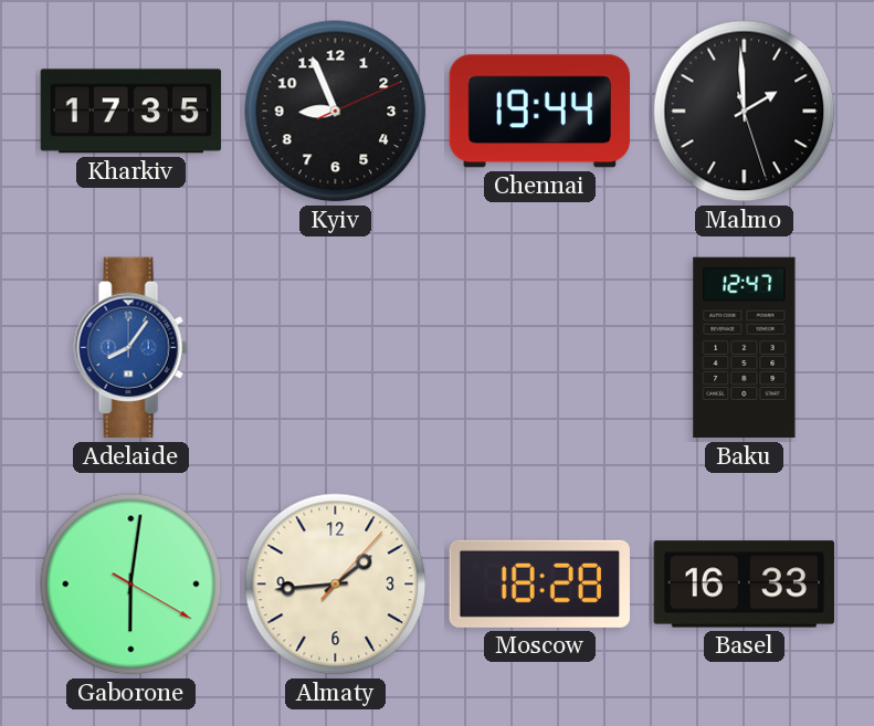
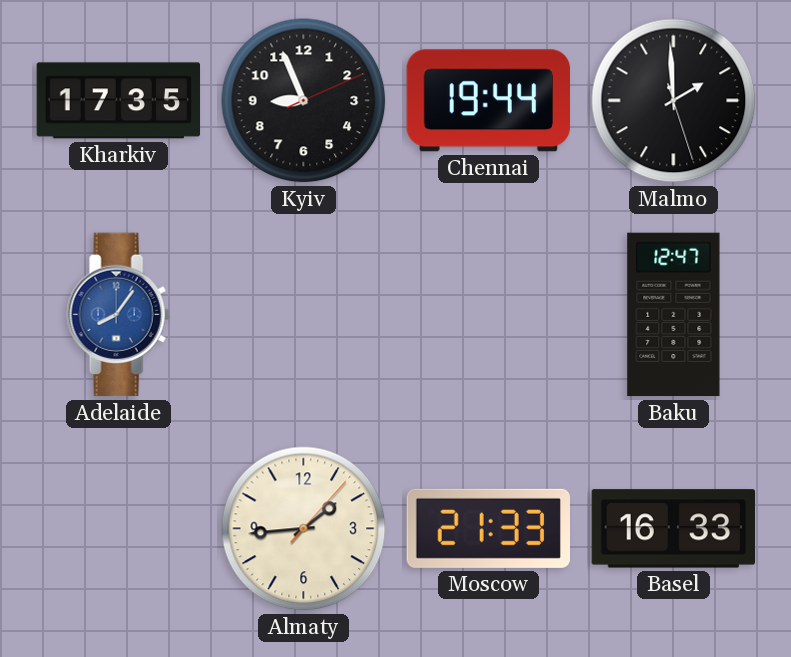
Gaborone: 6:01 -> none
Moscow: 18:28 -> 21:33
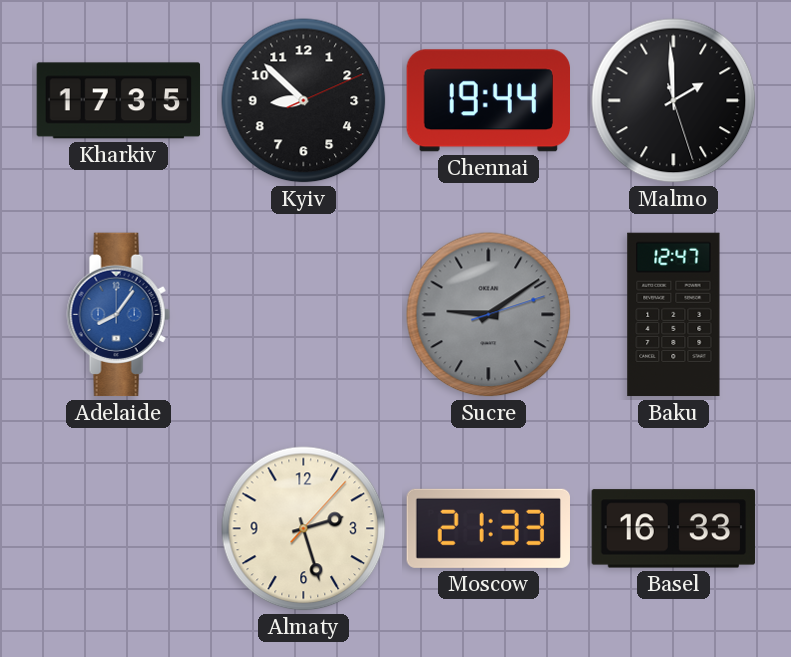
Kyiv: 8:56 -> 8:52
Sucre: none -> 9:09
Almaty: 1:44 -> 2:27
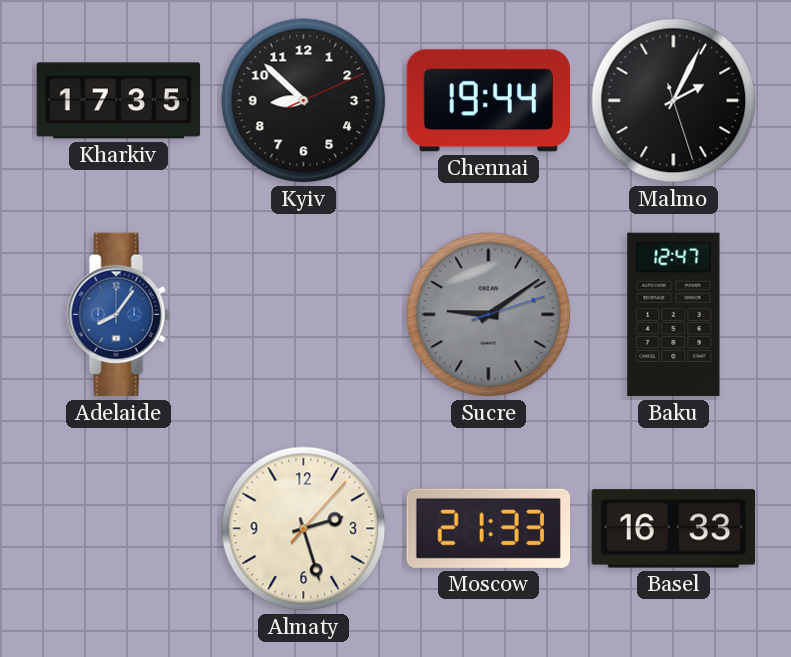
Malmo: 1:59 -> 2:04
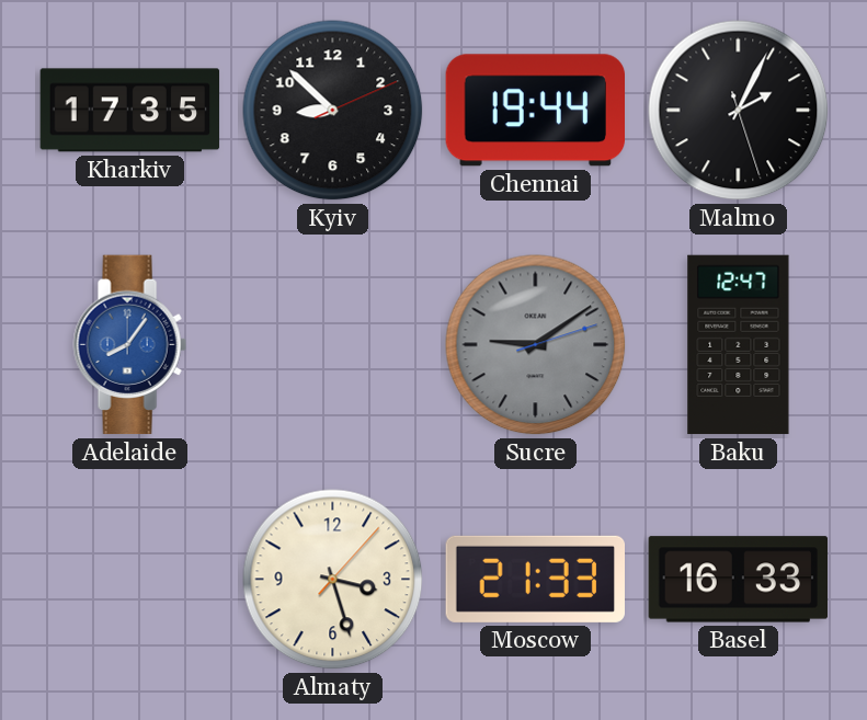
Almaty: 2:27 -> 3:27
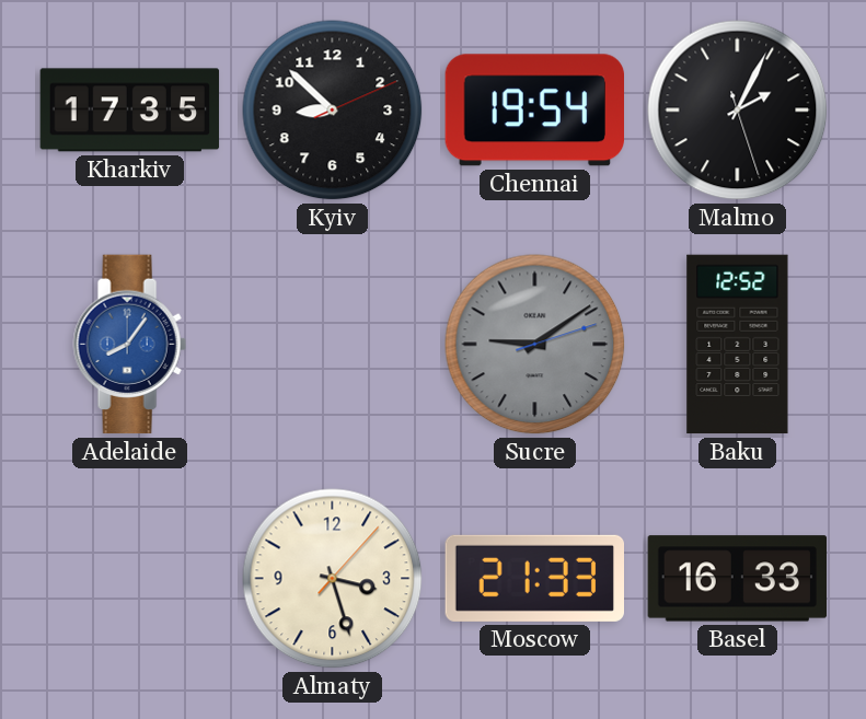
Chennai: 19:44 -> 19:54
Baku: 12:47 -> 12:52
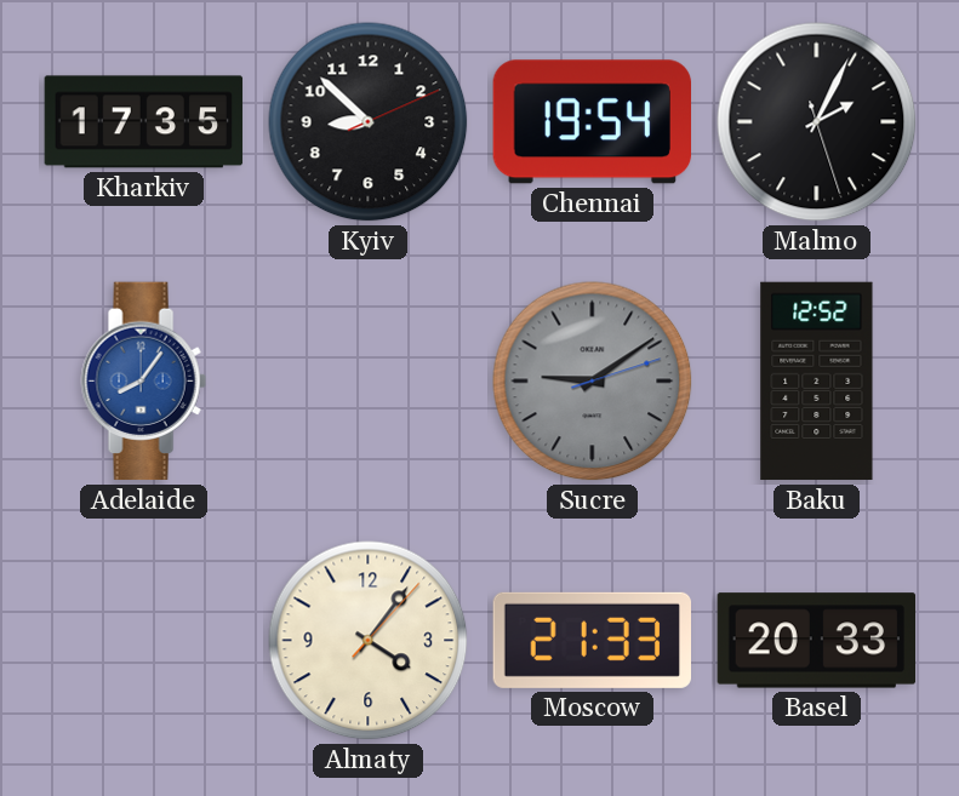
Almaty: 3:27 -> 4:06
Basel: 16:33 -> 20:33
